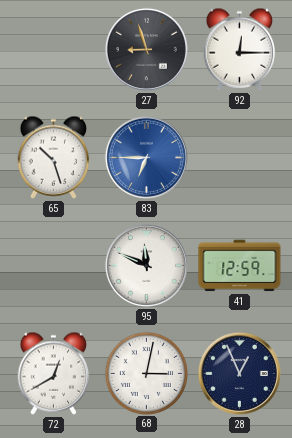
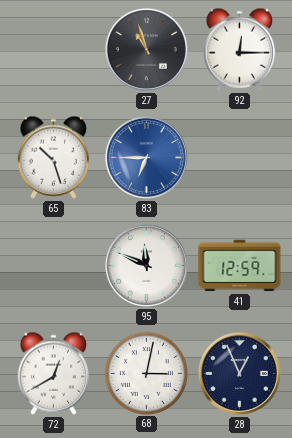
27: 8:57 -> 10:57
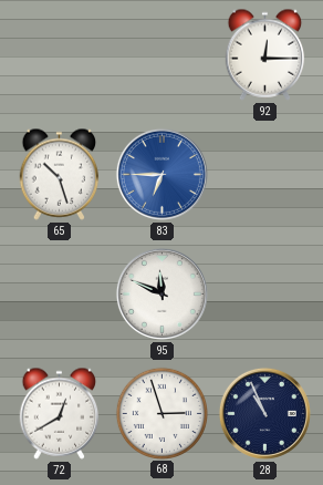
27: 10:57 -> none
41: 12:59 -> none
68: 3:02 -> 2:57
28: 12:56 -> 10:56
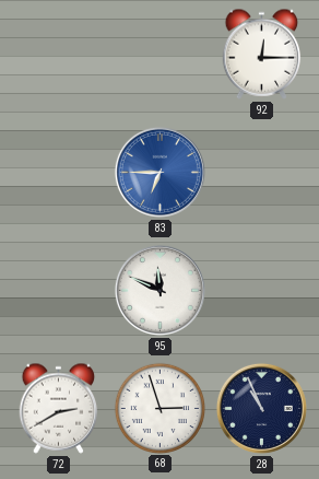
65: 10:27 -> none
72: 12:40 -> 2:40
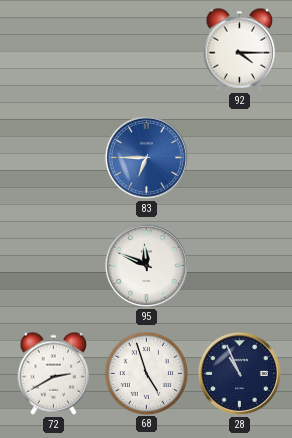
92: 12:15 -> 4:15
68: 2:57 -> 4:57
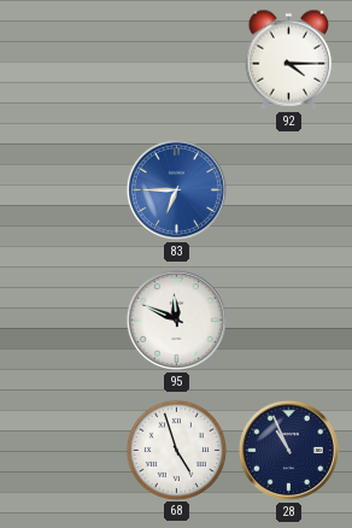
72: 2:40 -> none
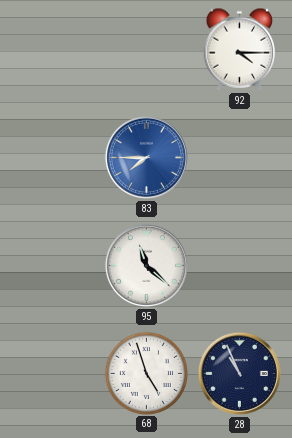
83: 6:45 -> 7:45
95: 11:49 -> 11:22
